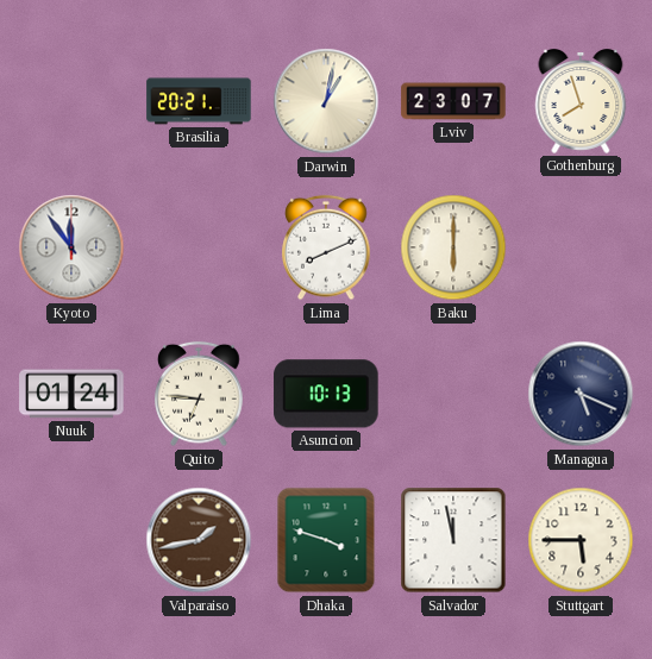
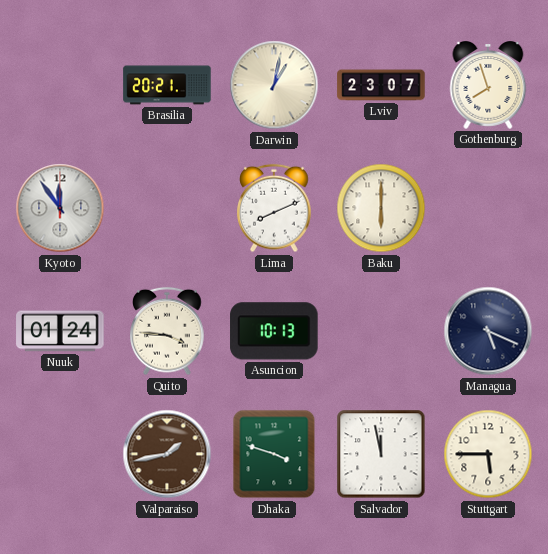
Quito: 6:46 -> 3:46
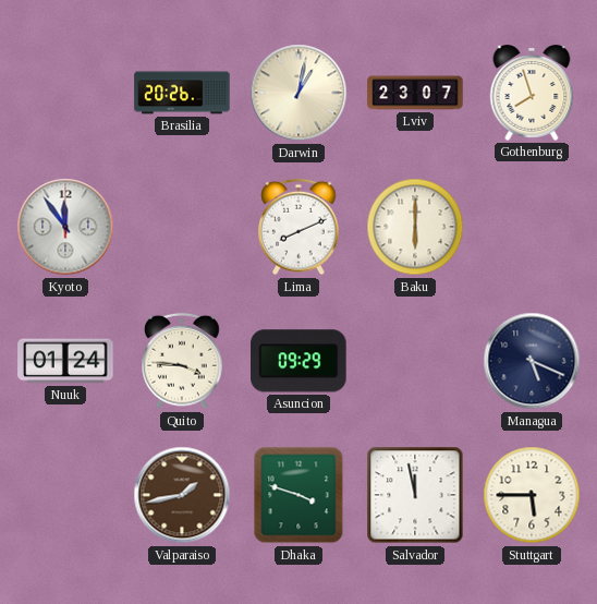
Brasilia: 20:21 -> 20:26
Asuncion: 10:13 -> 09:29
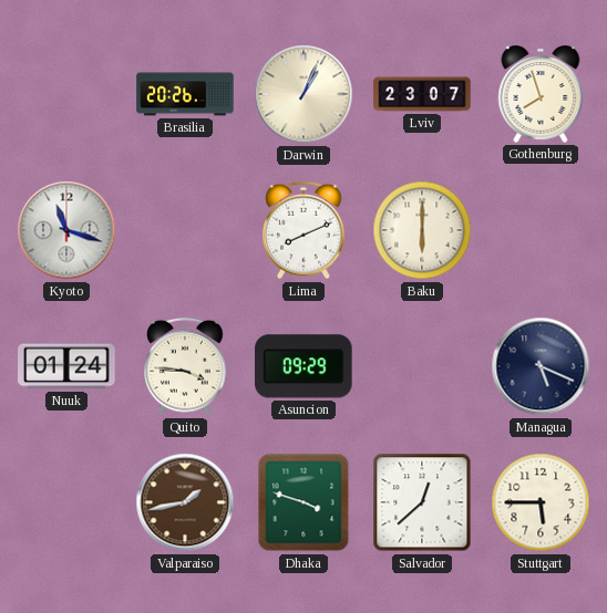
Darwin: 1:02 -> 1:04
Kyoto: 11:54 -> 11:18
Salvador: 11:58 -> 12:38
